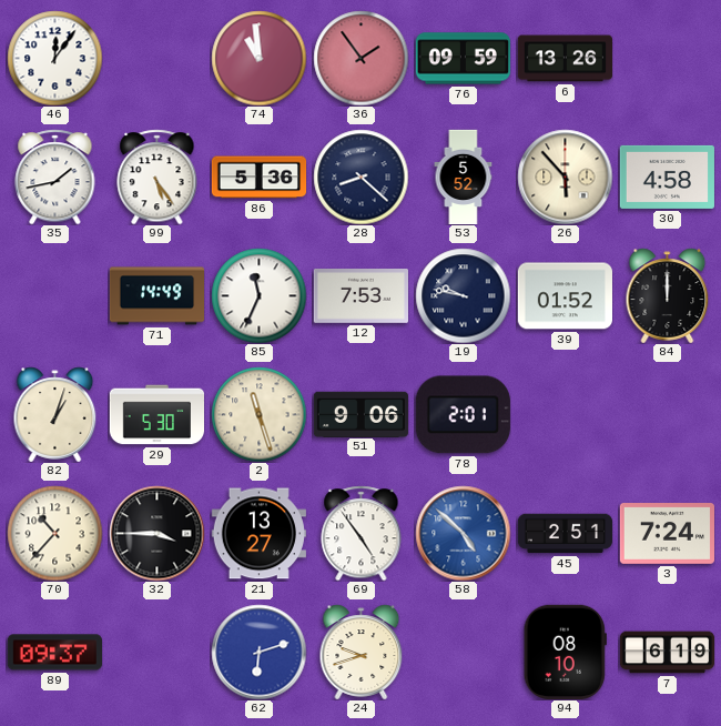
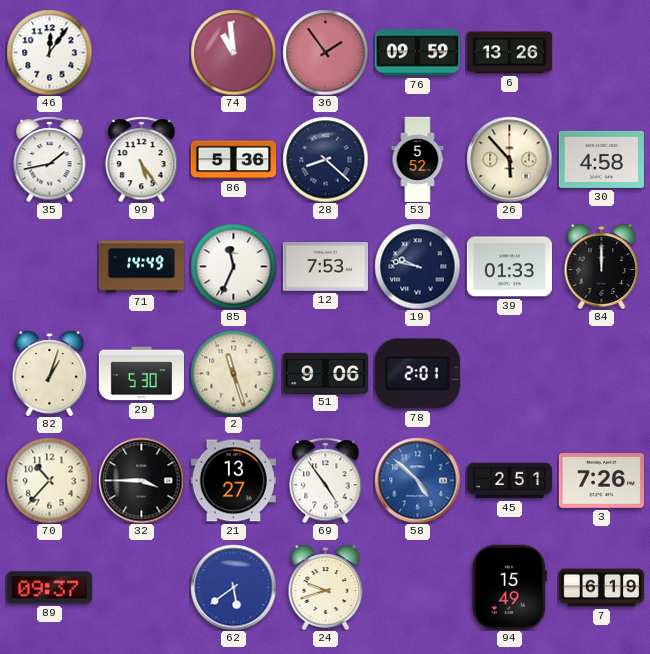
39: 01:52 -> 01:33
3: 7:24 -> 7:26
62: 6:12 -> 5:39
94: 08:10 -> 15:49
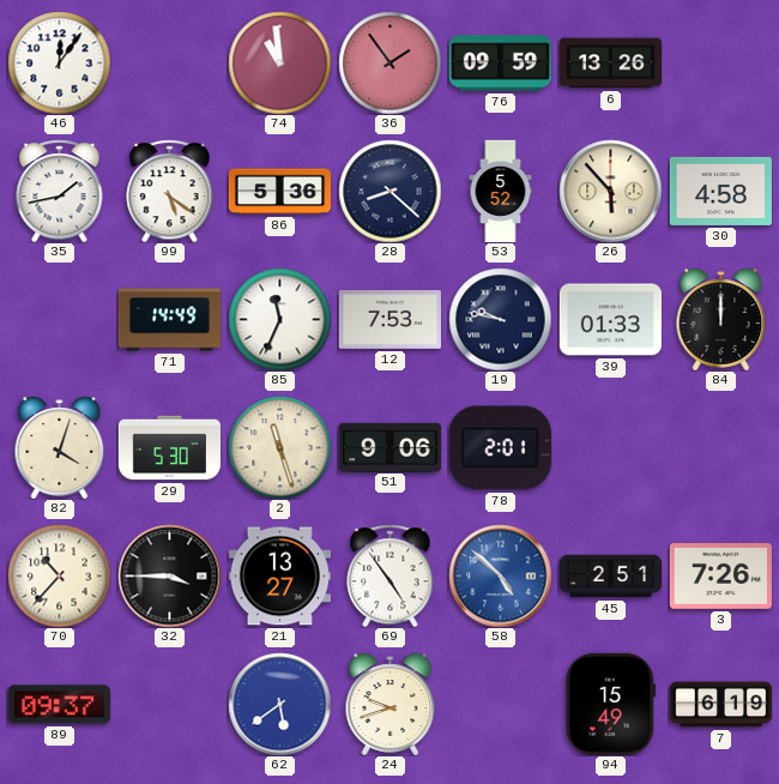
99: 5:24 -> 5:21
82: 1:03 -> 4:03
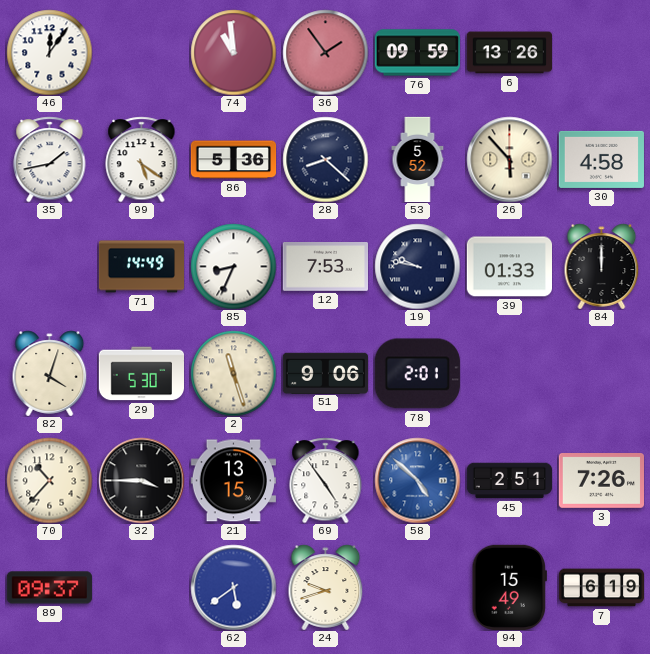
85: 11:34 -> 8:34
21: 13:27 -> 13:15
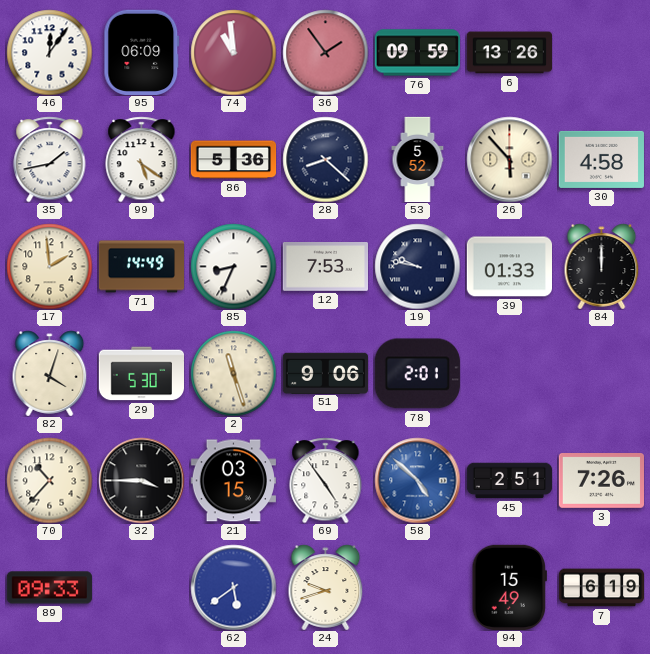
95: none -> 06:09
17: none -> 1:59
21: 13:15 -> 03:15
89: 09:37 -> 09:33
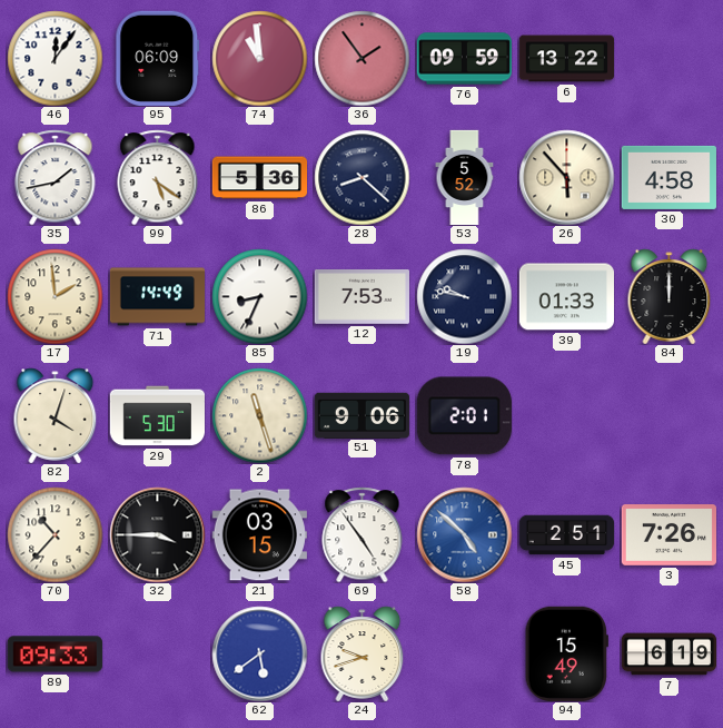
6: 13:26 -> 13:22
